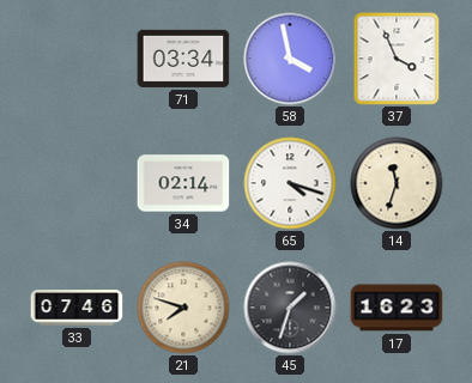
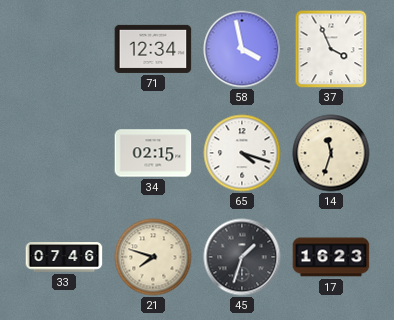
71: 03:34 -> 12:34
34: 02:14 -> 02:15
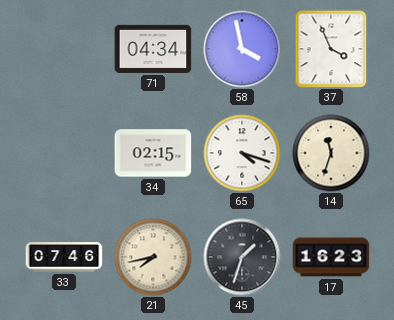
71: 12:34 -> 04:34
21: 7:48 -> 7:43
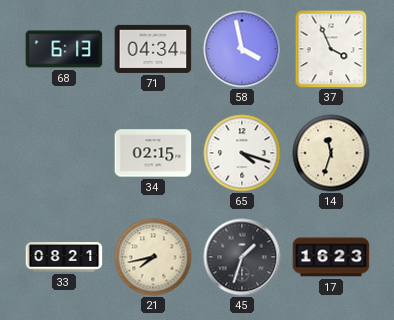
68: none -> 6:13
33: 07:46 -> 08:21
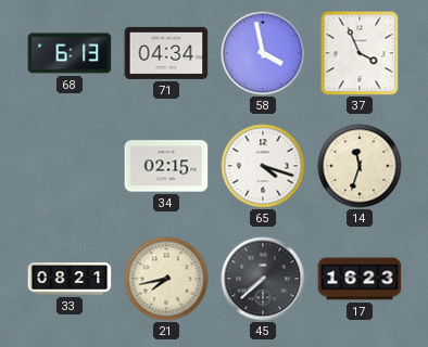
45: 1:33 -> 7:38
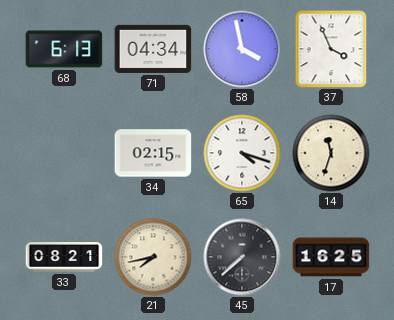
17: 16:23 -> 16:25
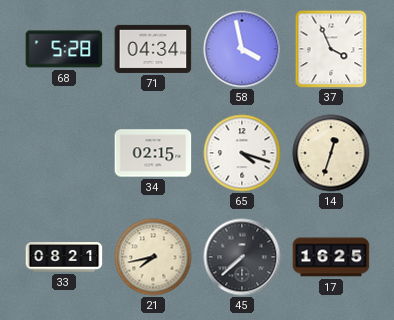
68: 6:13 -> 5:28
14: 11:33 -> 12:33
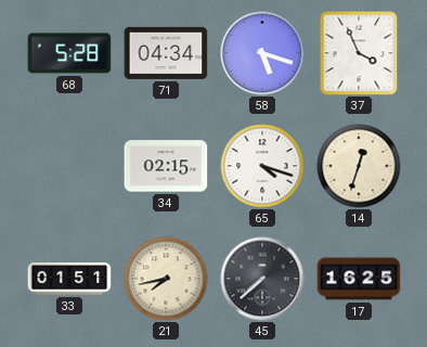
58: 3:58 -> 5:18
33: 08:21 -> 01:51
